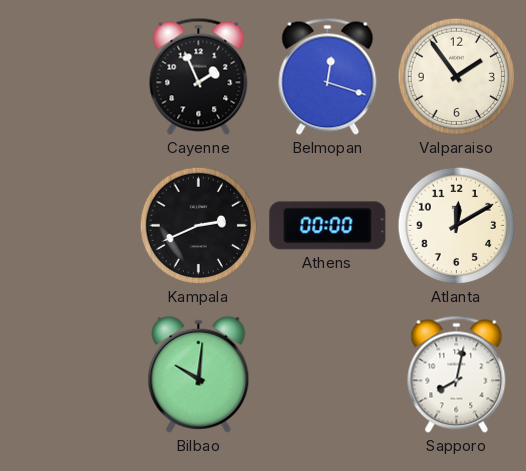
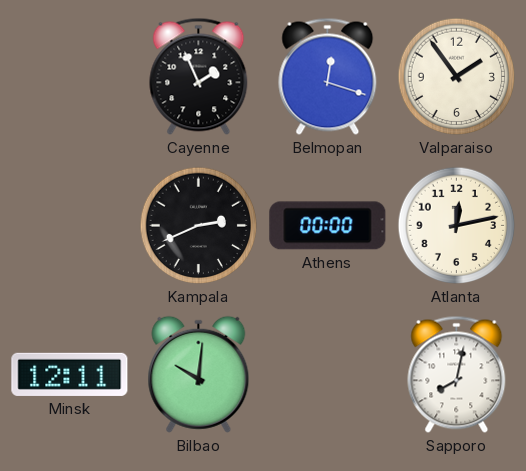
Atlanta: 12:10 -> 12:13
Minsk: none -> 12:11
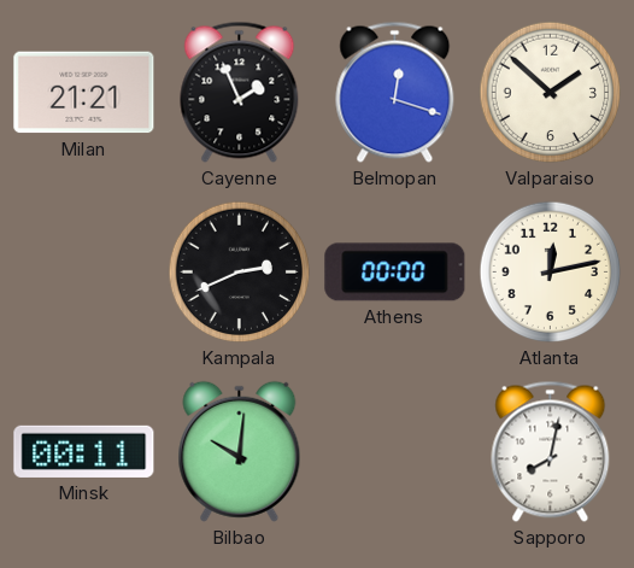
Milan: none -> 21:21
Valparaiso: 1:54 -> 1:52
Minsk: 12:11 -> 00:11
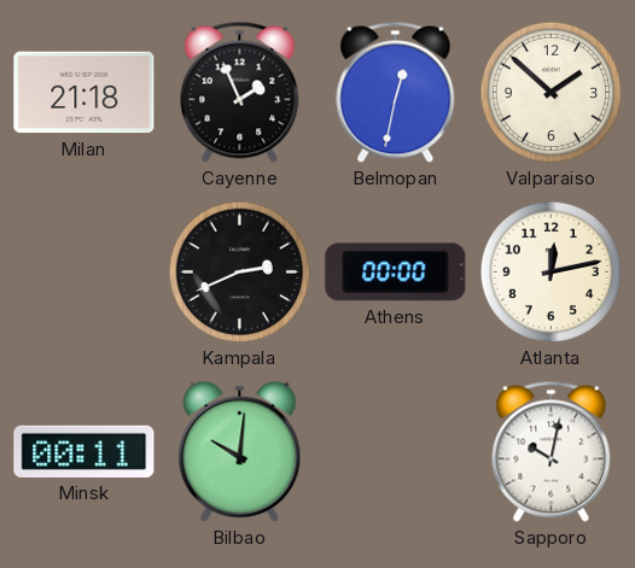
Milan: 21:21 -> 21:18
Belmopan: 12:18 -> 12:32
Sapporo: 8:02 -> 10:02
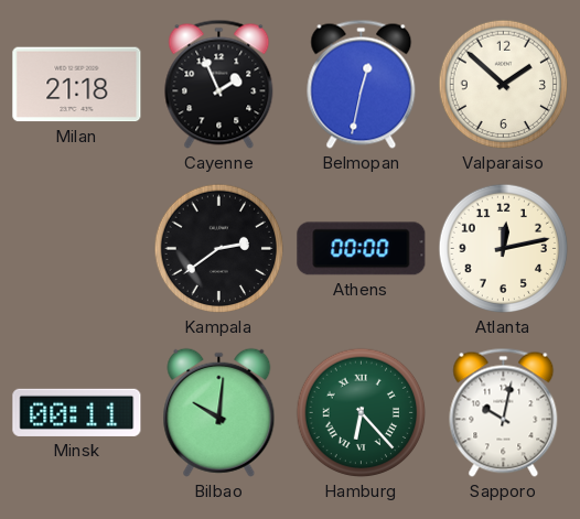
Kampala: 2:41 -> 2:39
Hamburg: none -> 6:23
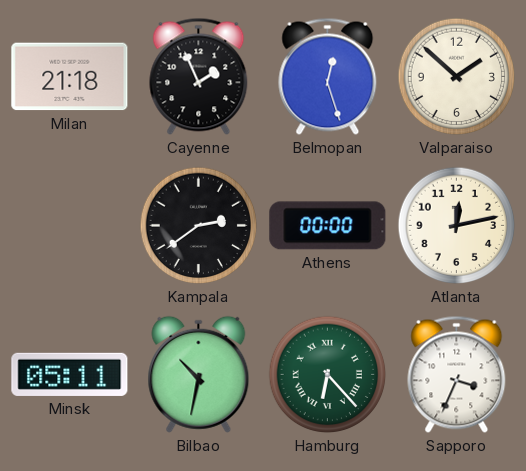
Belmopan: 12:32 -> 12:27
Minsk: 00:11 -> 05:11
Bilbao: 10:01 -> 10:32
Sapporo: 10:02 -> 3:34
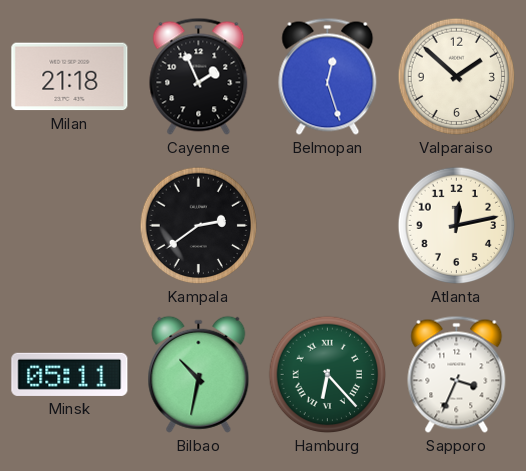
Athens: 00:00 -> none
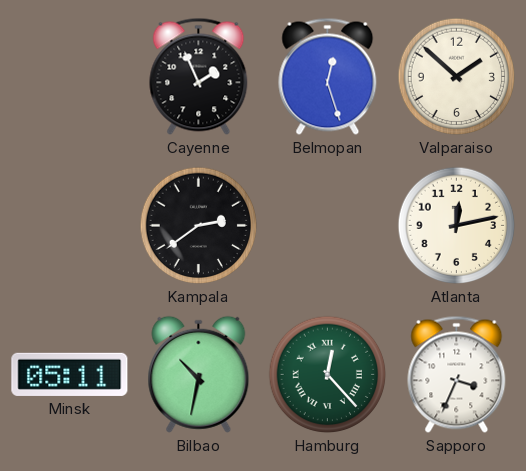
Milan: 21:18 -> none
Hamburg: 6:23 -> 12:23
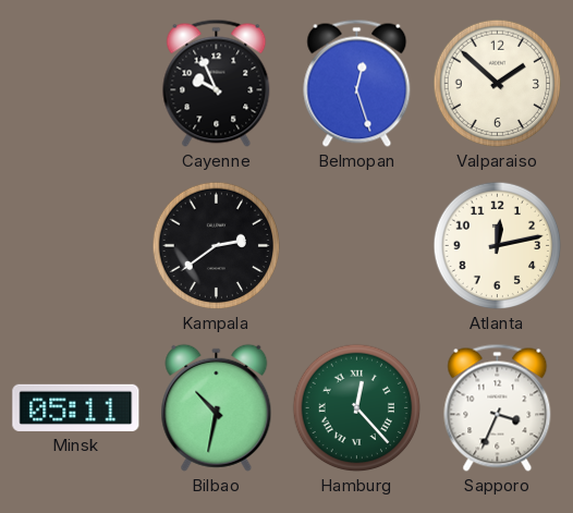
Cayenne: 1:56 -> 9:56
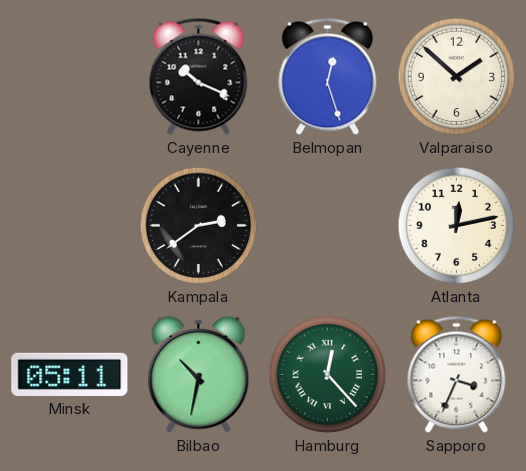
Cayenne: 9:56 -> 10:19
